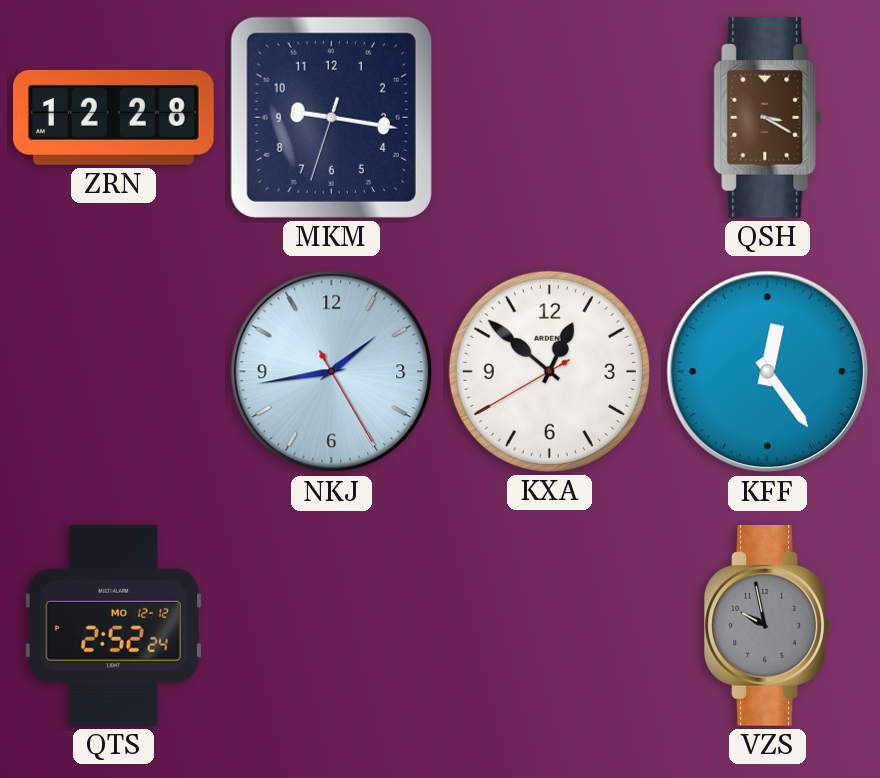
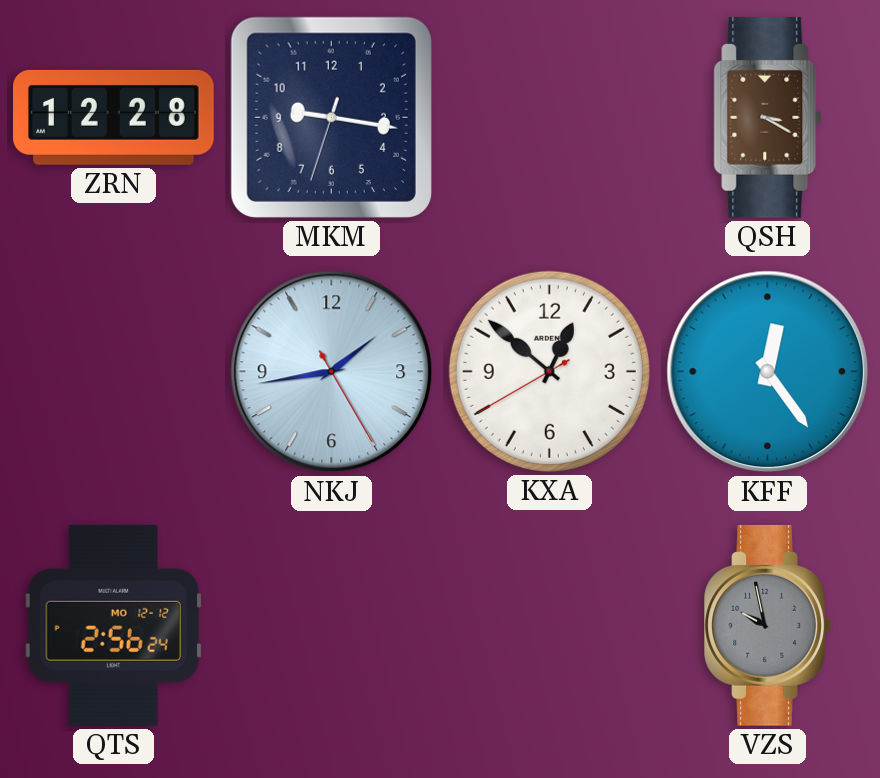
QTS: 2:52 -> 2:56
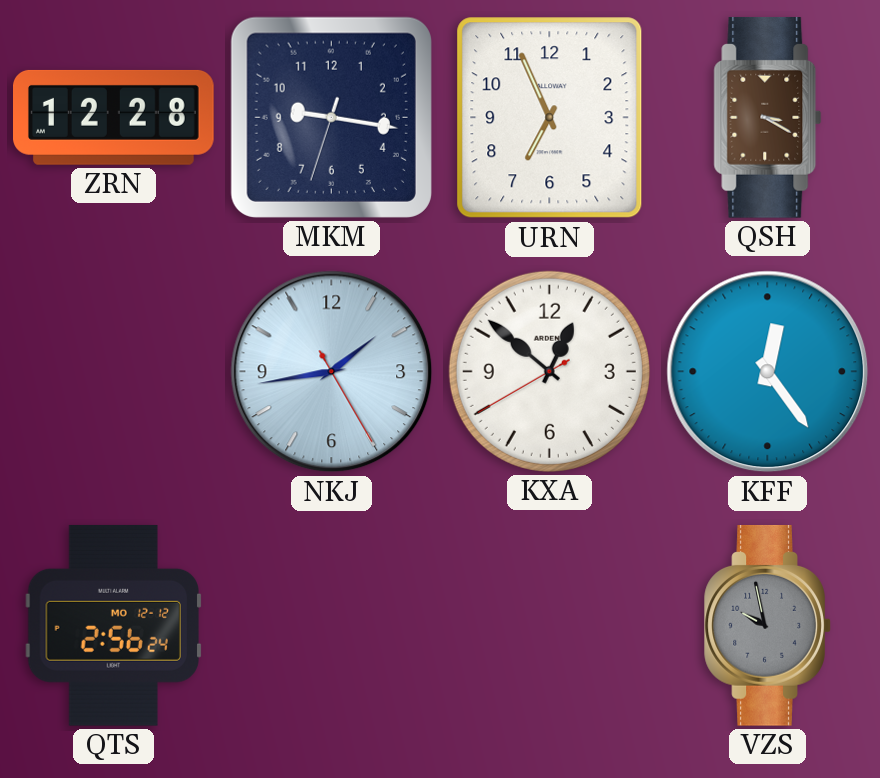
URN: none -> 6:56
